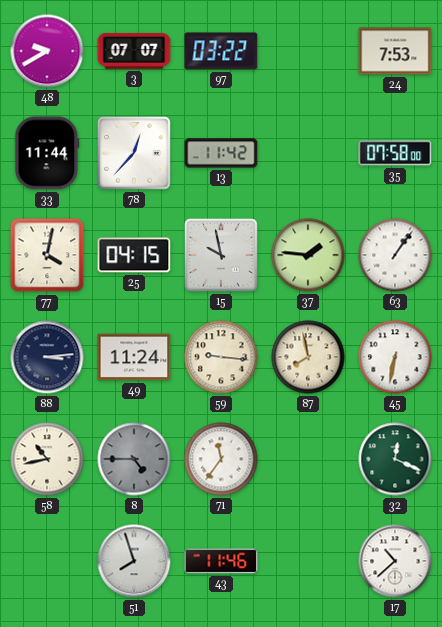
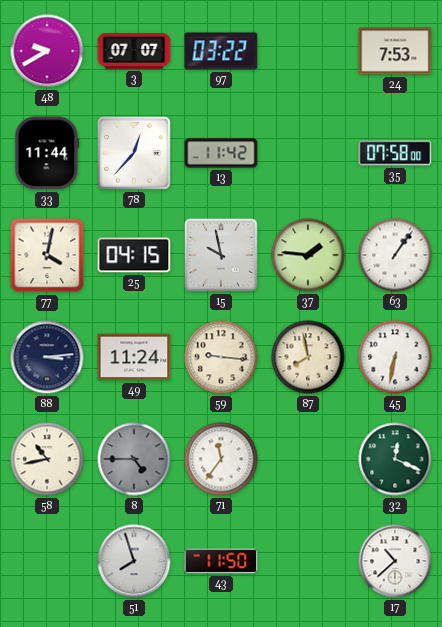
43: 11:46 -> 11:50
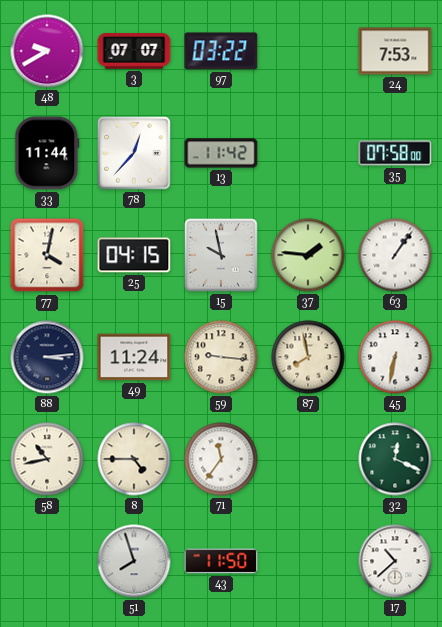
8 dial: grey -> cream
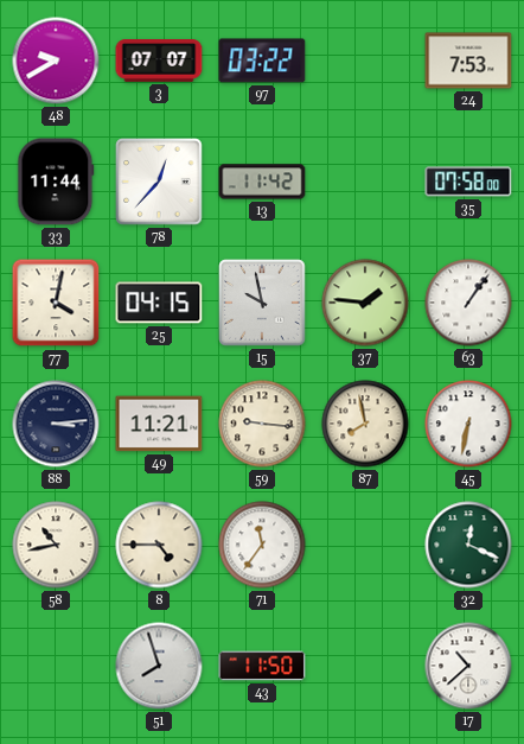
49: 11:24 -> 11:21
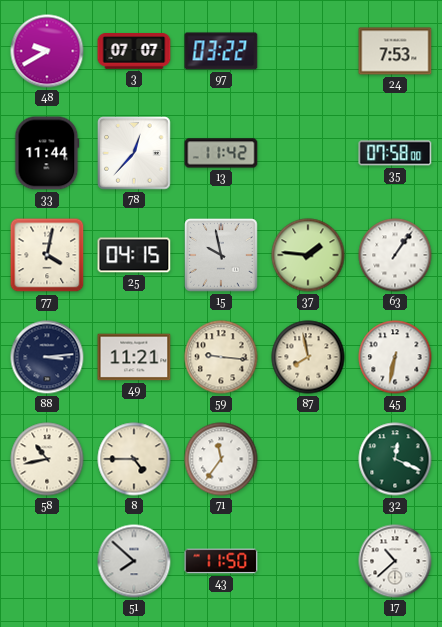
51: 7:57 -> 7:52
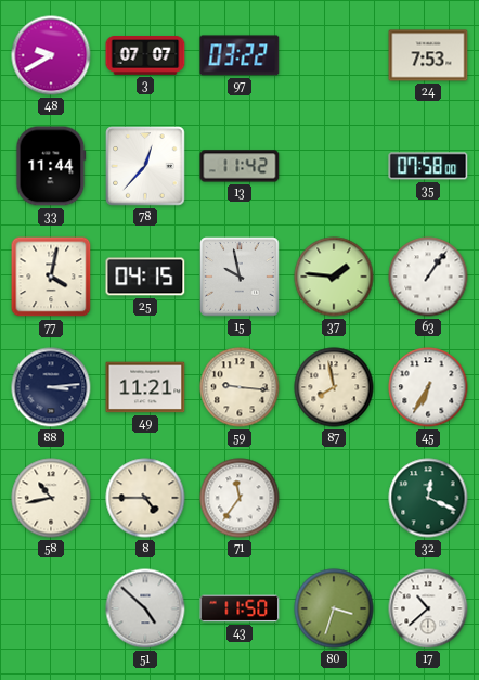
45: 6:32 -> 6:35
51: 7:52 -> 4:52
80: none -> 3:33
